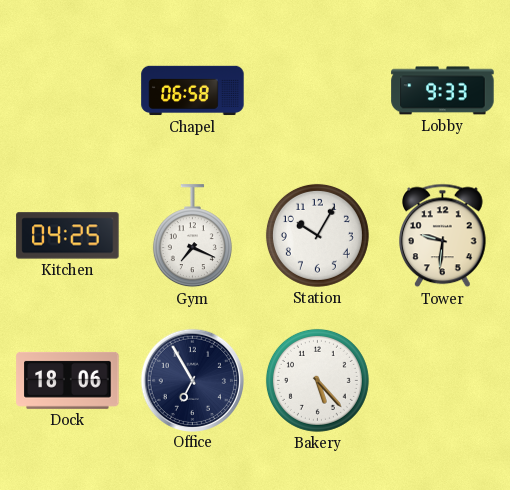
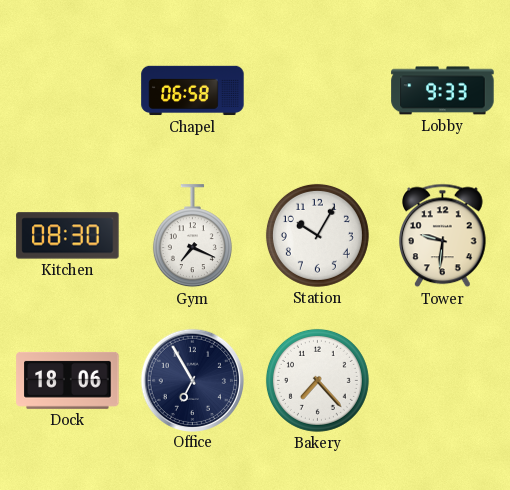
Kitchen: 04:25 -> 08:30
Bakery: 5:23 -> 7:23
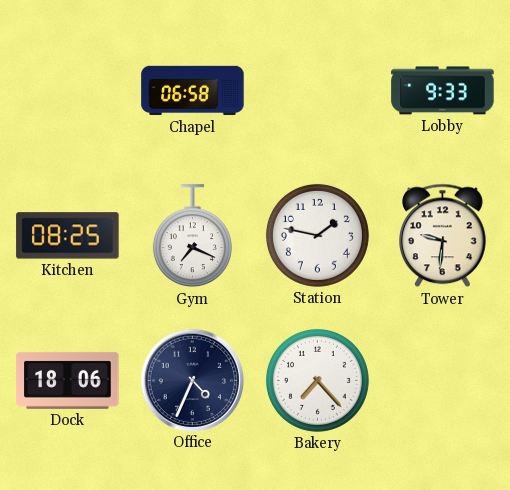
Kitchen: 08:30 -> 08:25
Station: 10:05 -> 1:47
Office: 6:55 -> 4:34
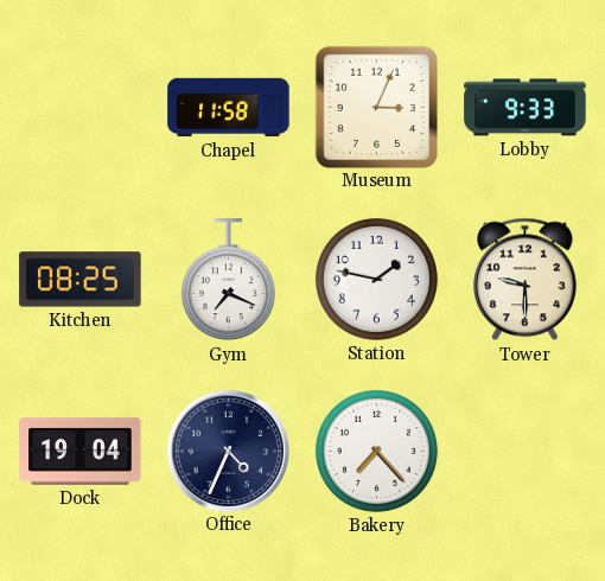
Chapel: 06:58 -> 11:58
Museum: none -> 3:04
Tower: 9:31 -> 9:30
Dock: 18:06 -> 19:04
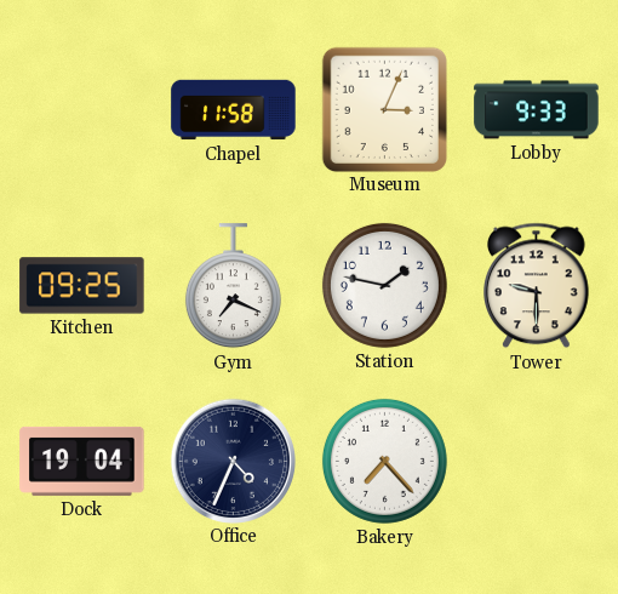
Kitchen: 08:25 -> 09:25
